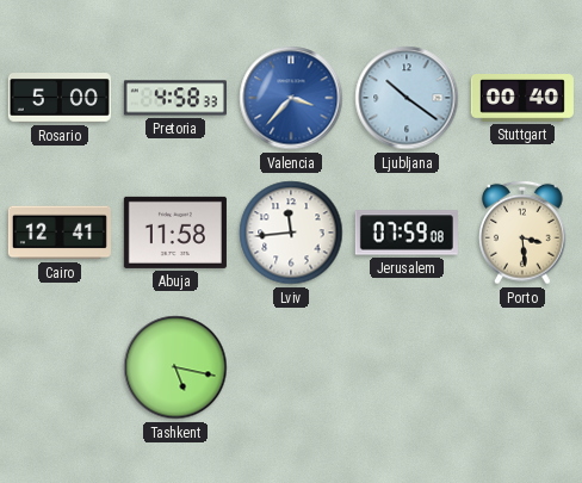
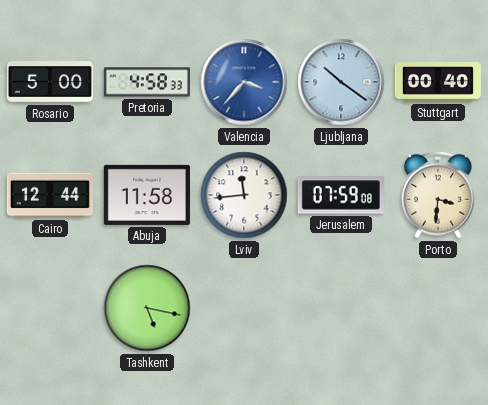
Cairo: 12:41 -> 12:44
Porto: 3:29 -> 3:31
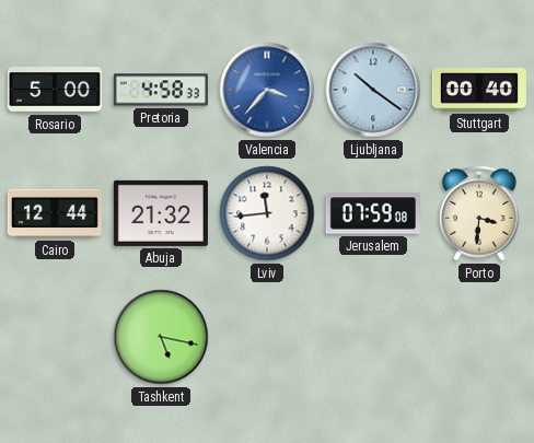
Abuja: 11:58 -> 21:32
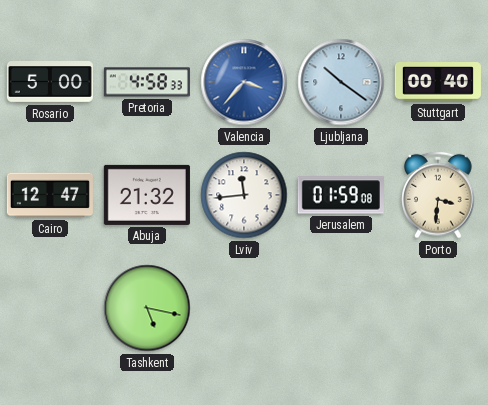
Cairo: 12:44 -> 12:47
Jerusalem: 07:59 -> 01:59
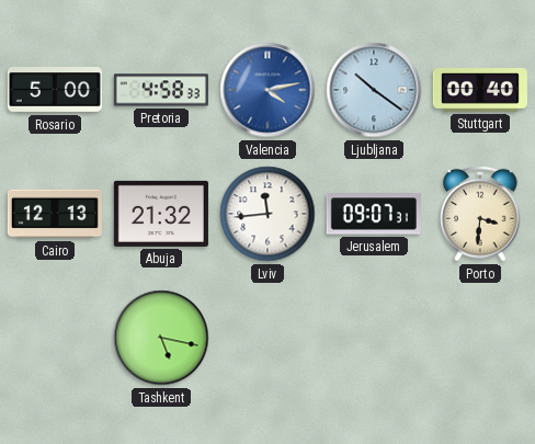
Valencia: 3:37 -> 4:13
Cairo: 12:47 -> 12:13
Jerusalem: 01:59 -> 09:07
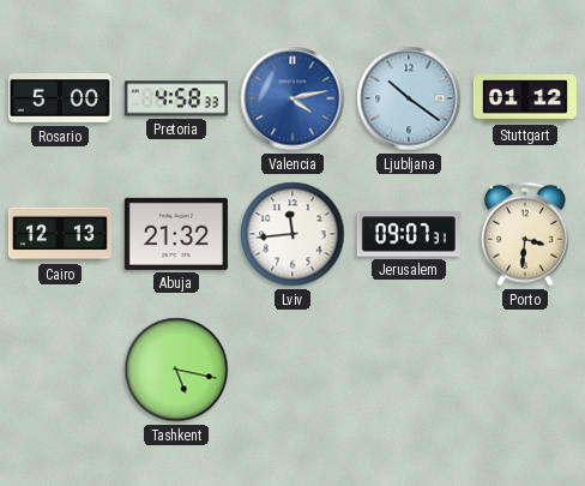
Stuttgart: 00:40 -> 01:12
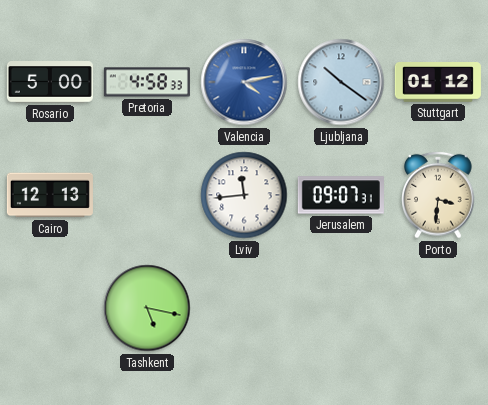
Abuja: 21:32 -> none
